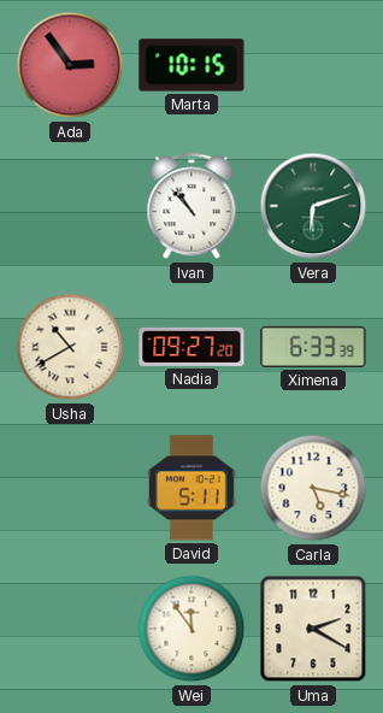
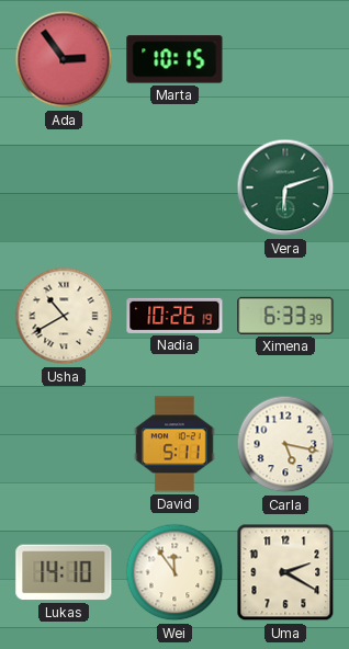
Ivan: 10:53 -> none
Nadia: 09:27 -> 10:26
Lukas: none -> 14:10
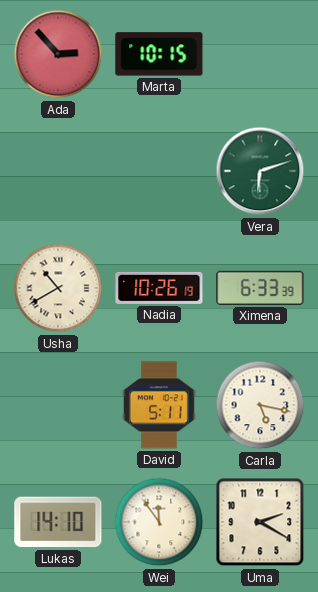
Ada: 2:54 -> 2:53
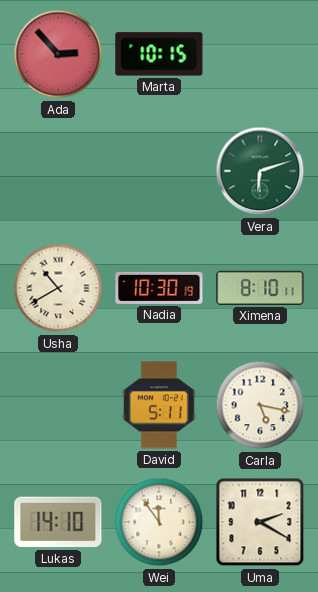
Nadia: 10:26 -> 10:30
Ximena: 6:33 -> 8:10
